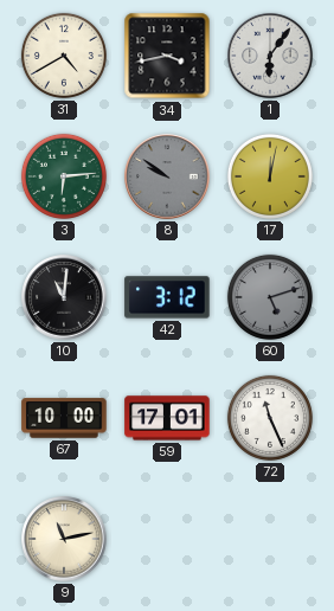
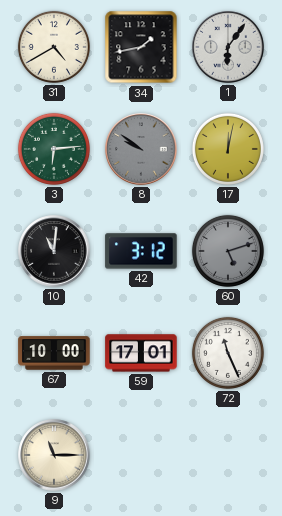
34: 3:43 -> 1:43
9: 11:13 -> 11:15
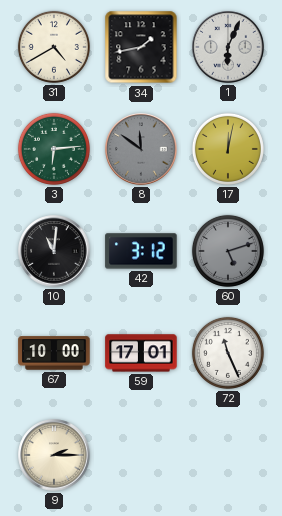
1: 6:06 -> 6:04
8: 9:51 -> 11:51
9: 11:15 -> 2:15
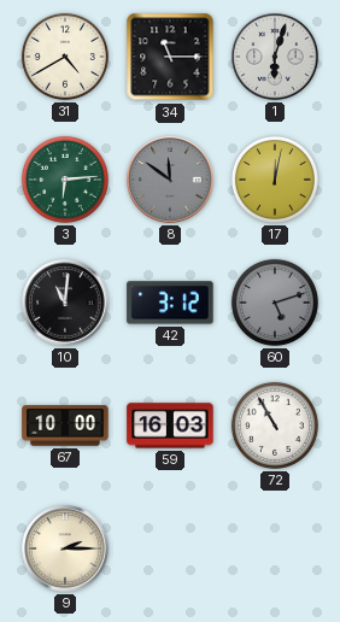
34: 1:43 -> 11:15
1: 6:04 -> 6:03
59: 17:01 -> 16:03
72: 11:26 -> 10:55
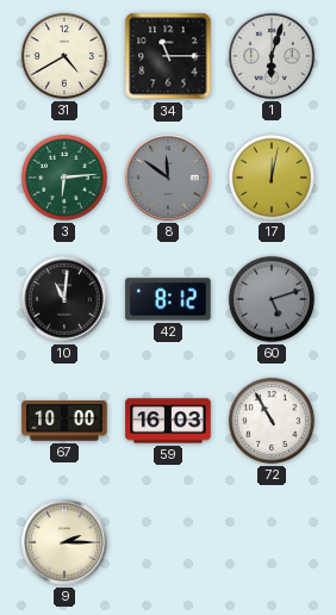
42: 3:12 -> 8:12
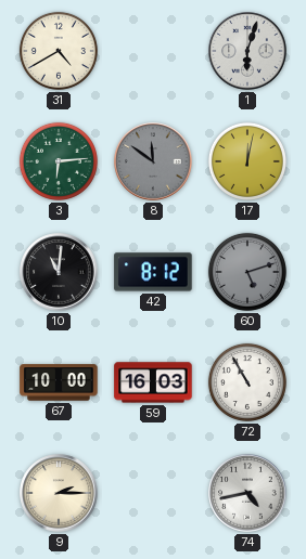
34: 11:15 -> none
74: none -> 4:43
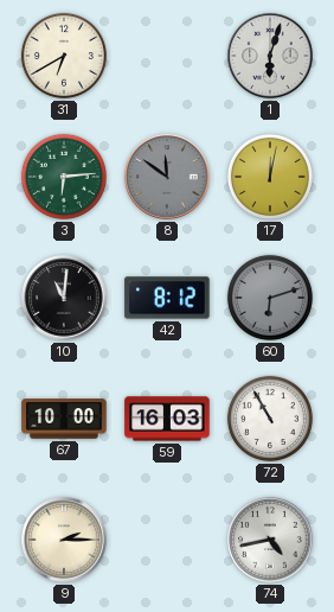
31: 4:40 -> 6:40
60: 5:12 -> 6:12
